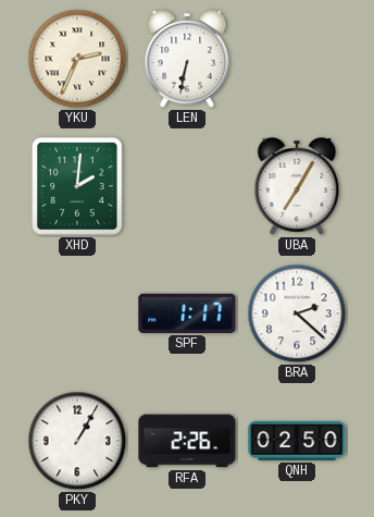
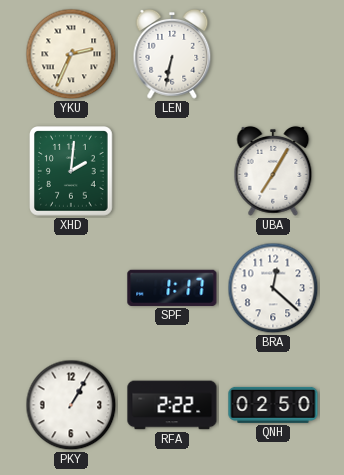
BRA: 2:22 -> 12:22
RFA: 2:26 -> 2:22
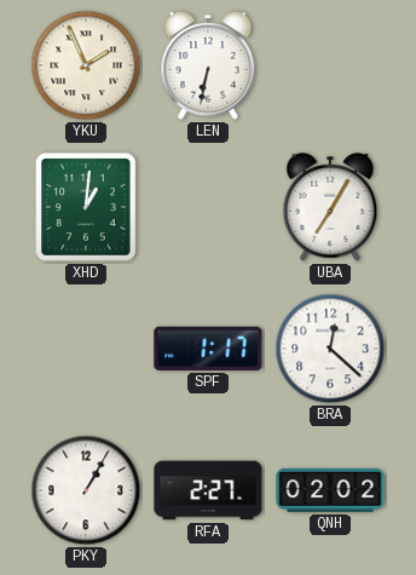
YKU: 2:34 -> 1:56
XHD: 2:01 -> 1:01
RFA: 2:22 -> 2:27
QNH: 02:50 -> 02:02
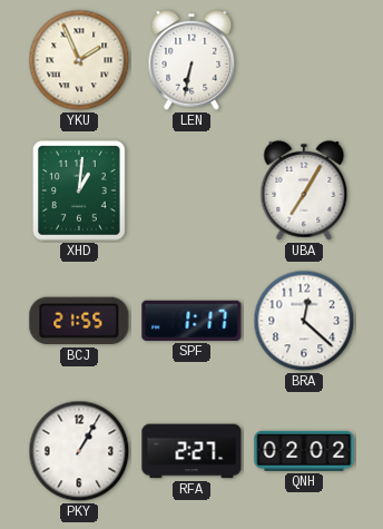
BCJ: none -> 21:55
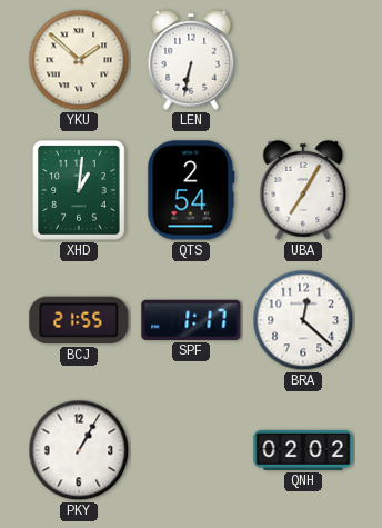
YKU: 1:56 -> 1:52
QTS: none -> 2:54
RFA: 2:27 -> none
